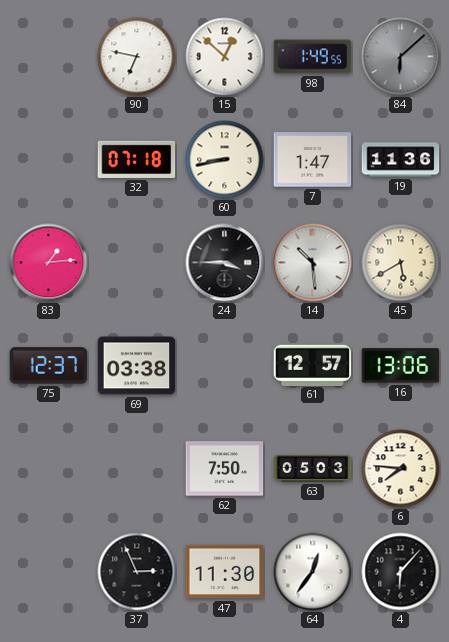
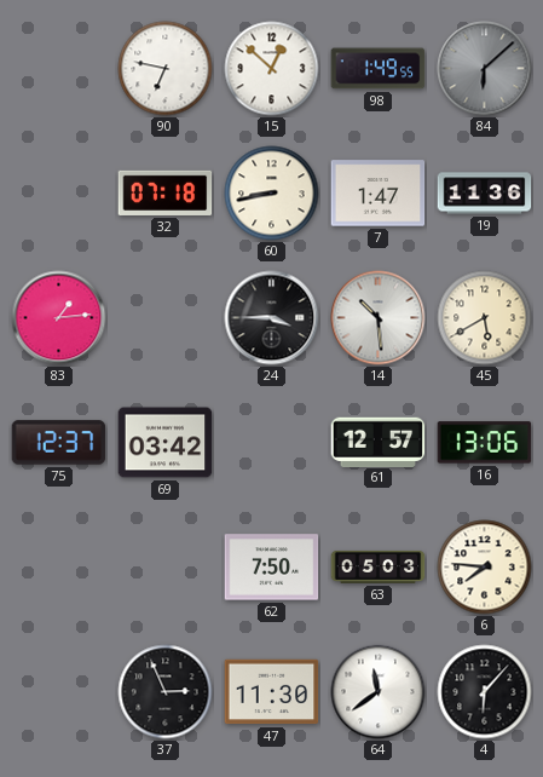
69: 03:38 -> 03:42
64: 12:36 -> 11:39
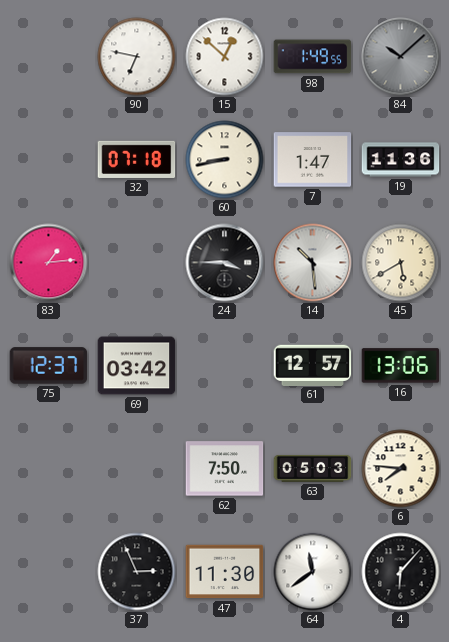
84: 6:08 -> 10:08
